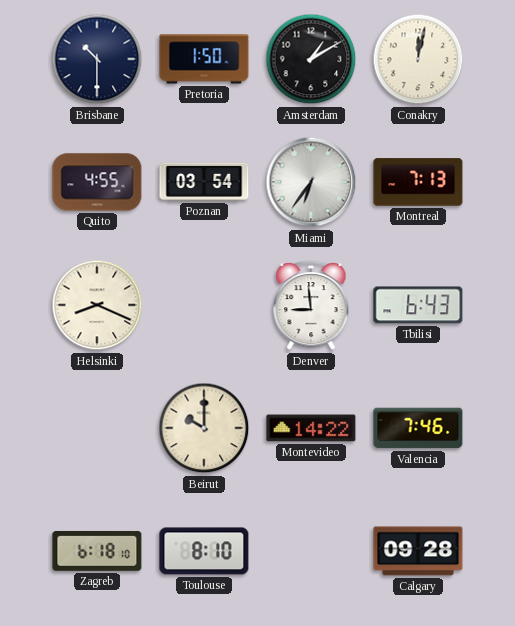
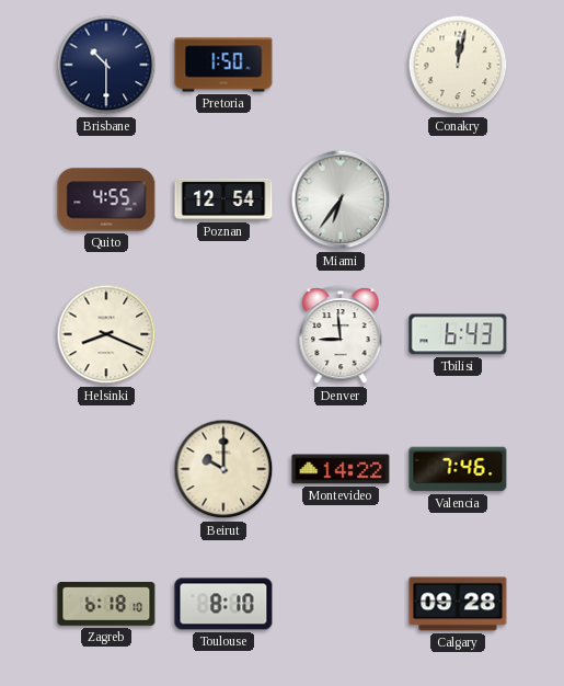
Amsterdam: 1:10 -> none
Poznan: 03:54 -> 12:54
Montreal: 7:13 -> none
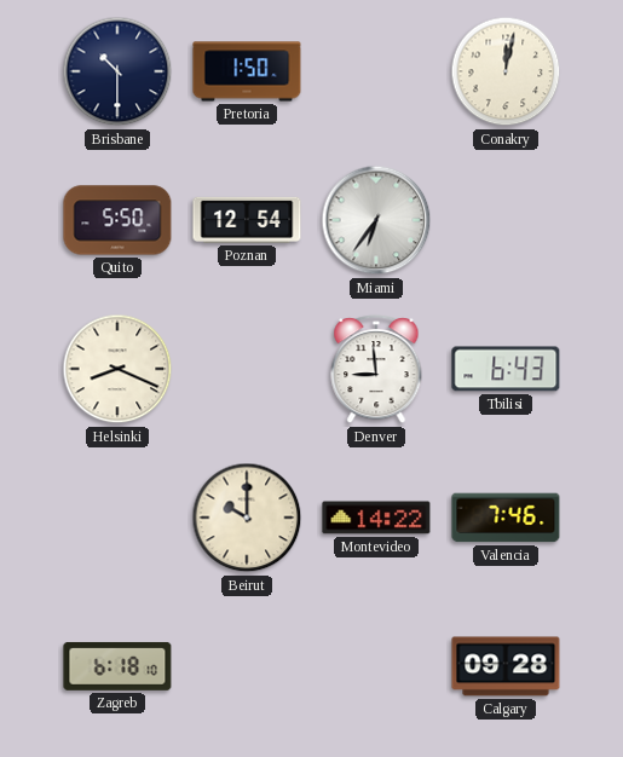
Quito: 4:55 -> 5:50
Toulouse: 8:10 -> none
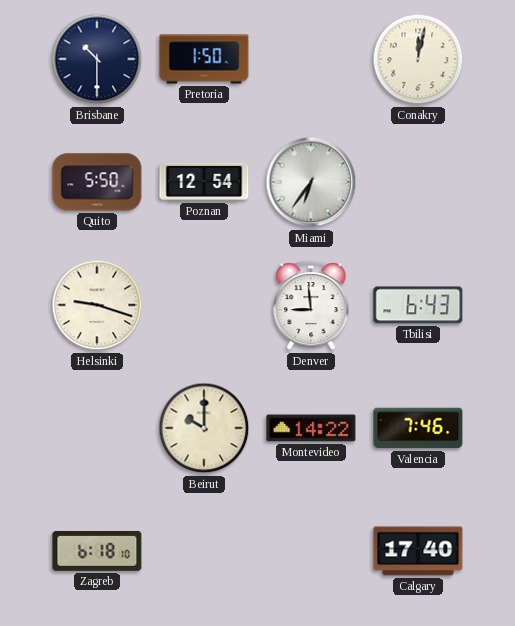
Helsinki: 8:19 -> 9:18
Calgary: 09:28 -> 17:40
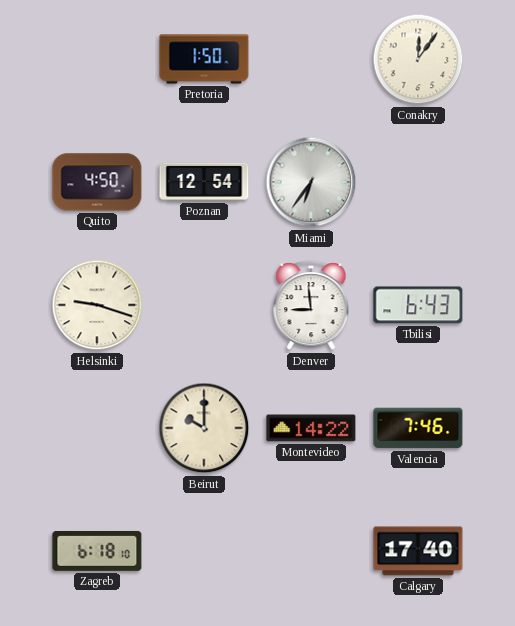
Brisbane: 10:30 -> none
Conakry: 12:02 -> 12:06
Quito: 5:50 -> 4:50
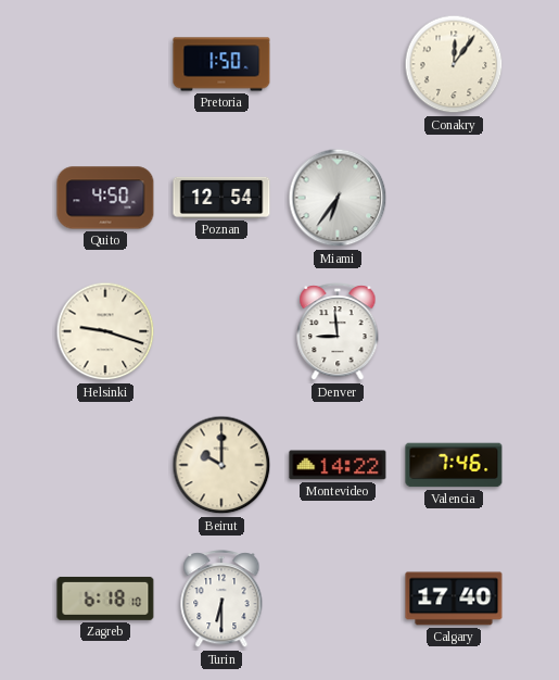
Tbilisi: 6:43 -> none
Turin: none -> 6:30
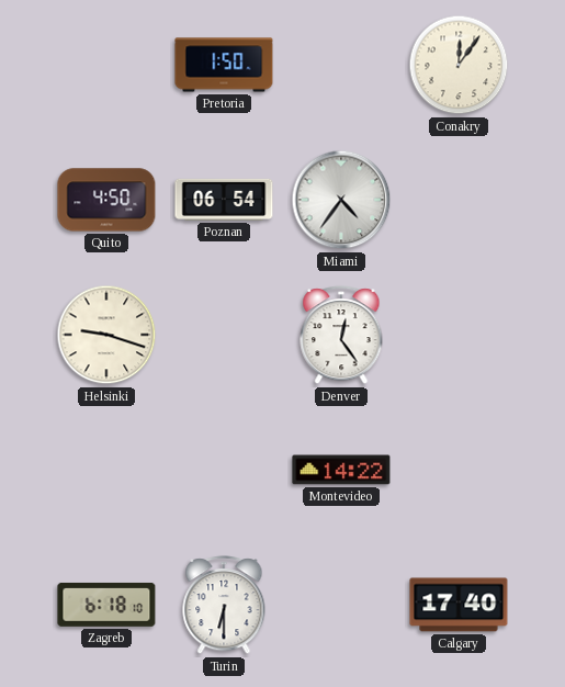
Poznan: 12:54 -> 06:54
Miami: 6:36 -> 4:36
Denver: 8:59 -> 12:24
Beirut: 10:00 -> none
Valencia: 7:46 -> none
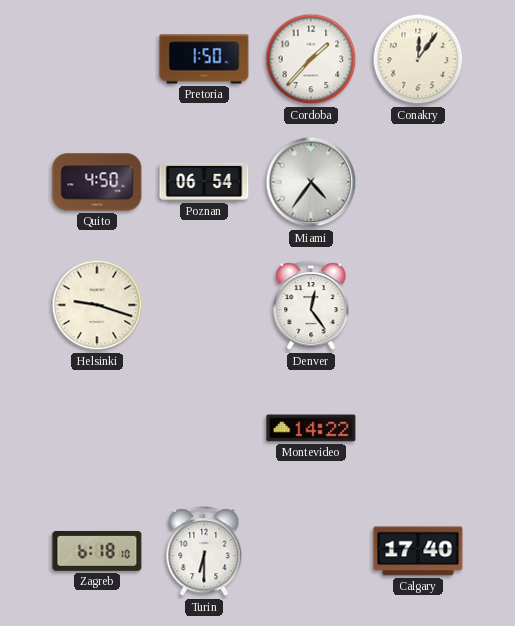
Cordoba: none -> 1:37
